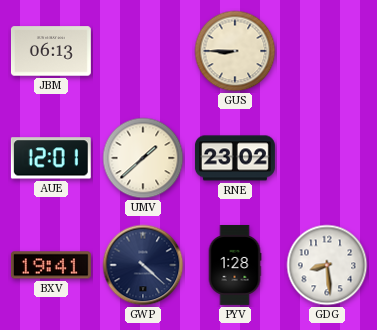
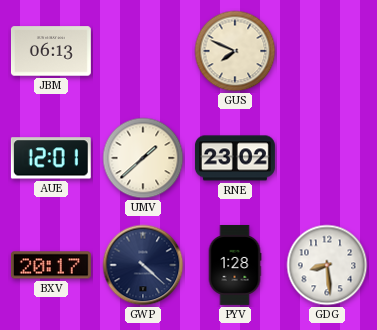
GUS: 8:45 -> 7:49
BXV: 19:41 -> 20:17
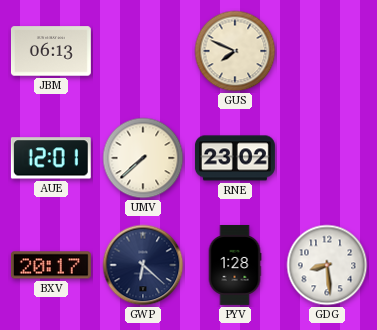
UMV: 1:38 -> 7:38
GWP: 4:22 -> 6:22
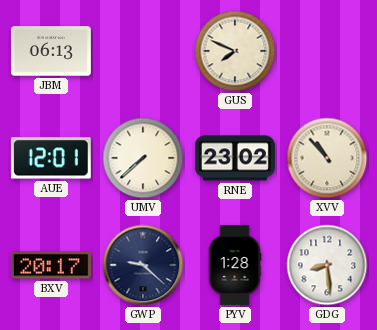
XVV: none -> 10:53
GWP: 6:22 -> 9:22
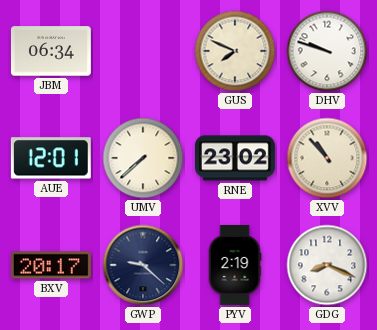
JBM: 06:13 -> 06:34
DHV: none -> 9:48
PYV: 1:28 -> 2:19
GDG: 8:29 -> 8:19
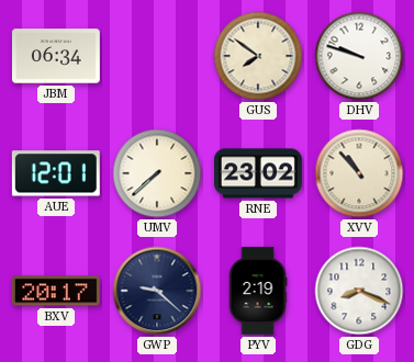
GUS: 7:49 -> 7:51
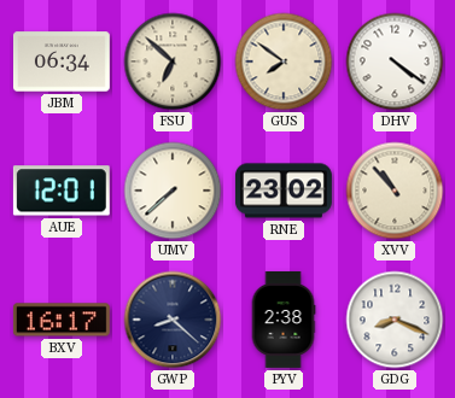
FSU: none -> 6:52
DHV: 9:48 -> 4:21
BXV: 20:17 -> 16:17
GWP: 9:22 -> 8:22
PYV: 2:19 -> 2:38
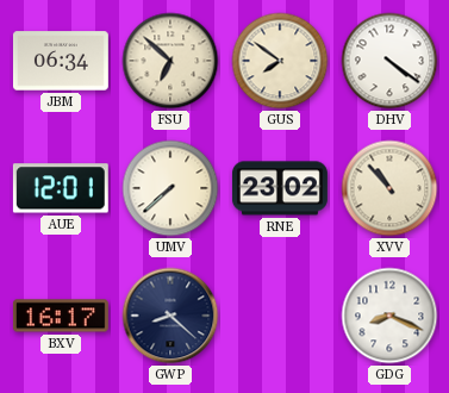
PYV: 2:38 -> none
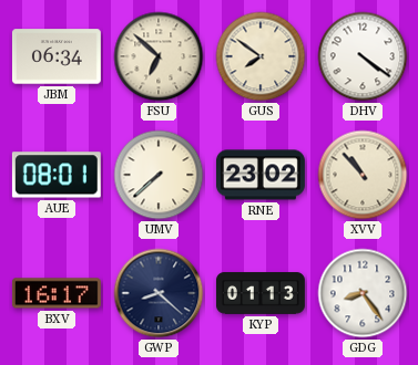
AUE: 12:01 -> 08:01
KYP: none -> 01:13
GDG: 8:19 -> 8:24
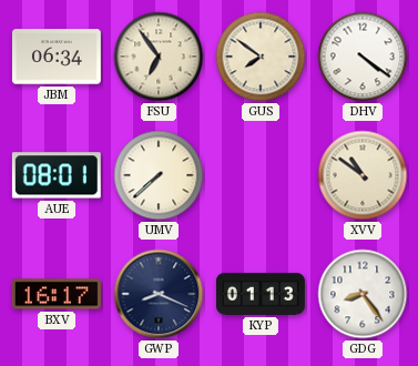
FSU: 6:52 -> 6:54
RNE: 23:02 -> none
XVV: 10:53 -> 10:51
GWP: 8:22 -> 8:19
